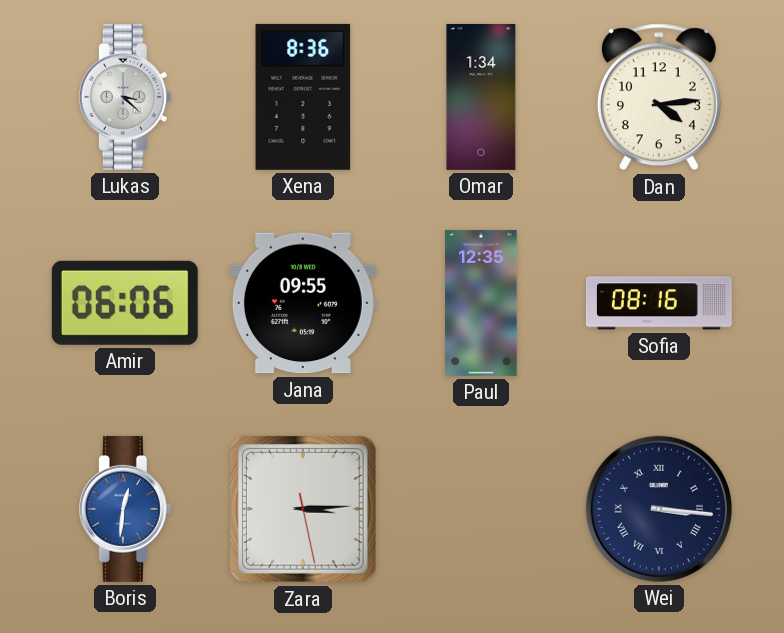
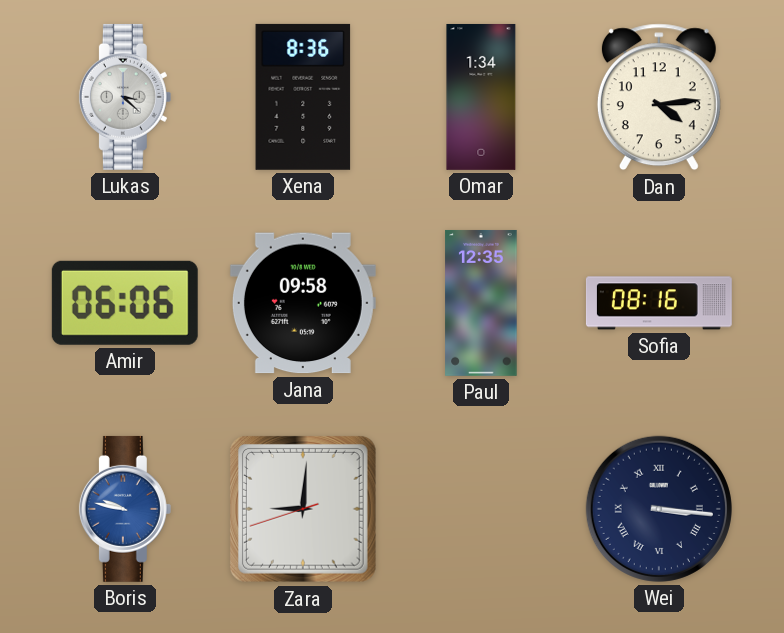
Jana: 09:55 -> 09:58
Boris: 12:31 -> 9:47
Zara: 3:14 -> 9:00
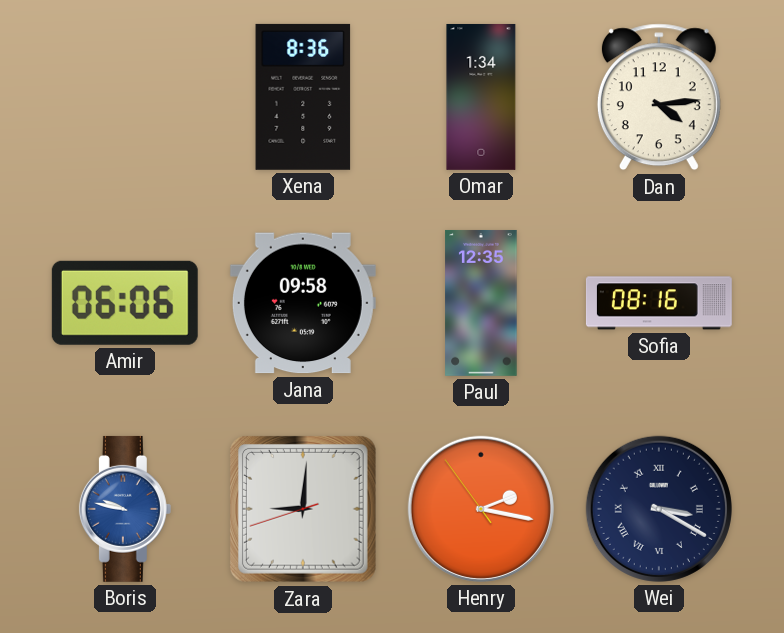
Lukas: 3:22 -> none
Henry: none -> 2:16
Wei: 3:16 -> 3:20
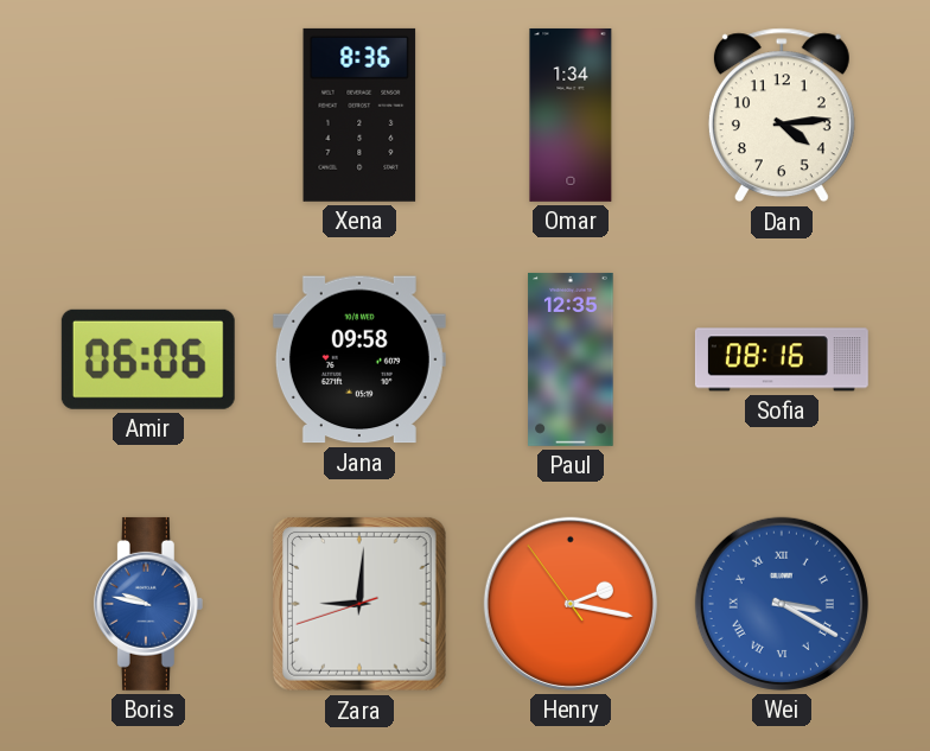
Wei dial: navy -> blue
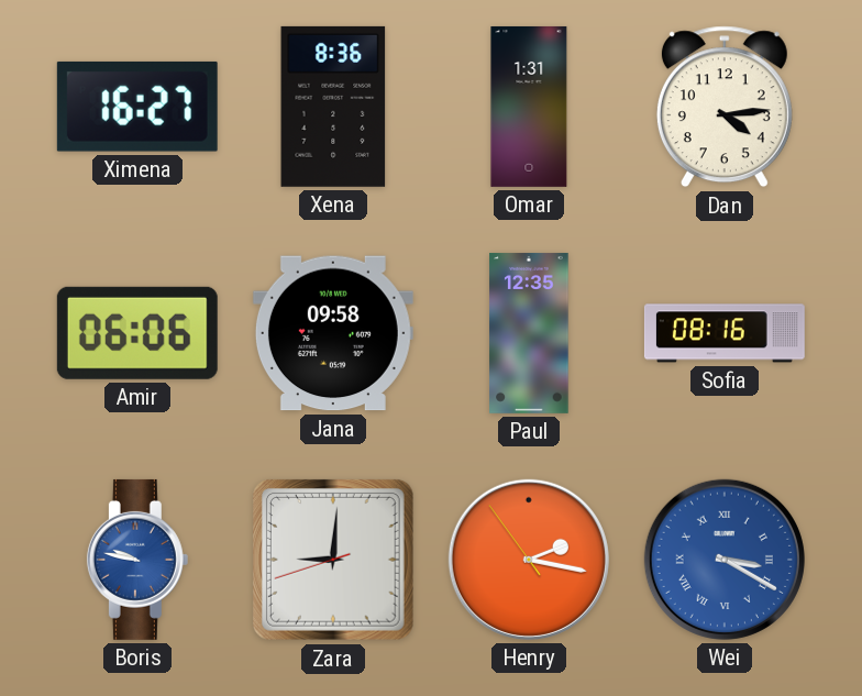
Ximena: none -> 16:27
Omar: 1:34 -> 1:31
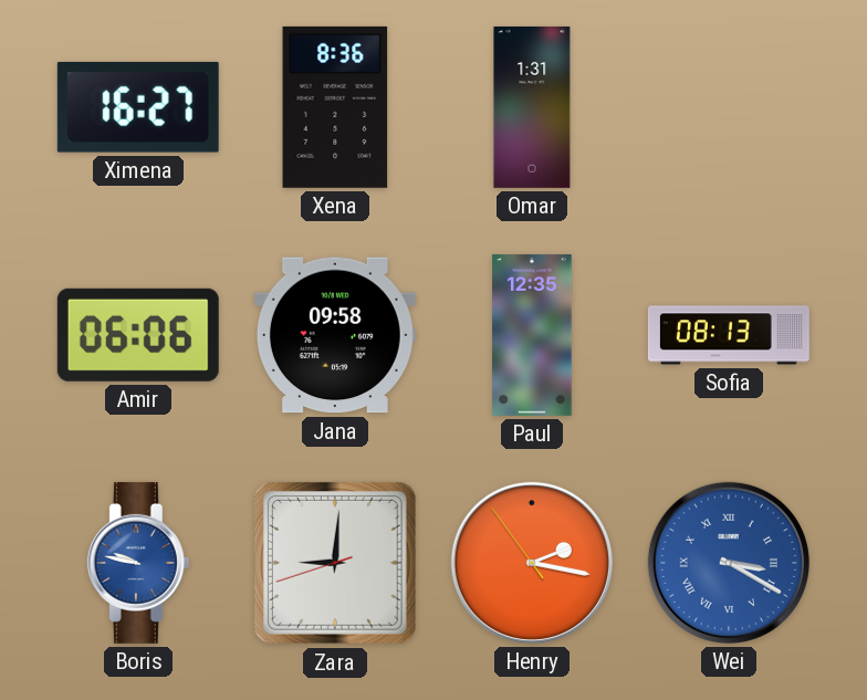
Dan: 4:14 -> none
Sofia: 08:16 -> 08:13
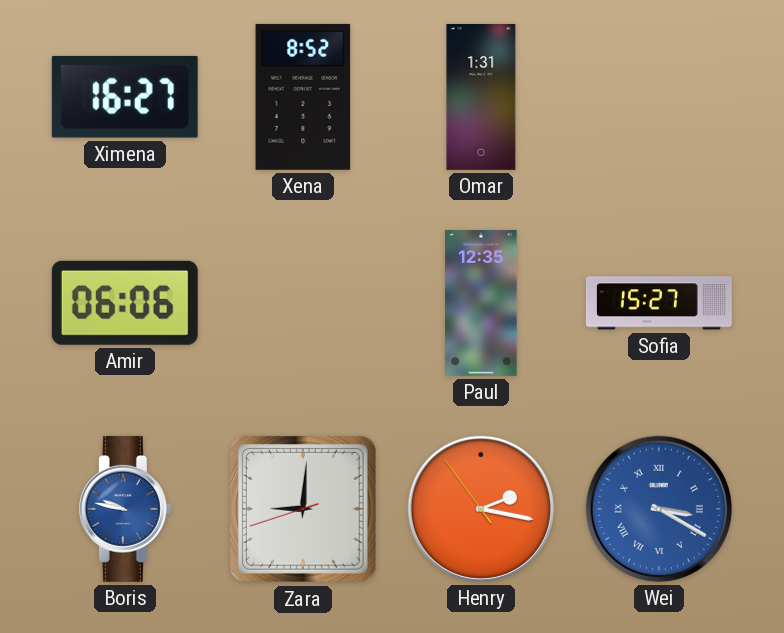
Xena: 8:36 -> 8:52
Jana: 09:58 -> none
Sofia: 08:13 -> 15:27
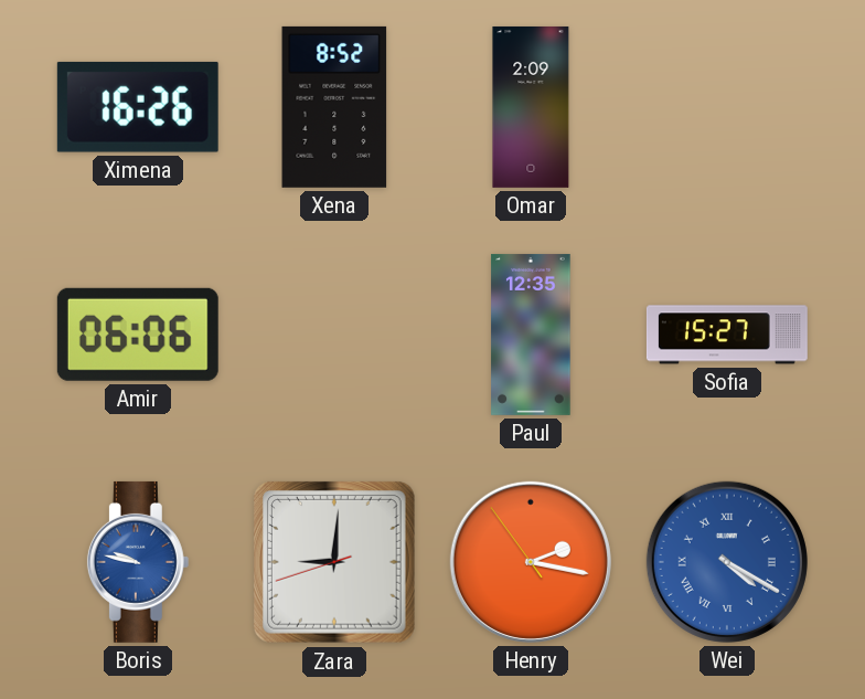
Ximena: 16:27 -> 16:26
Omar: 1:31 -> 2:09
Wei: 3:20 -> 4:20
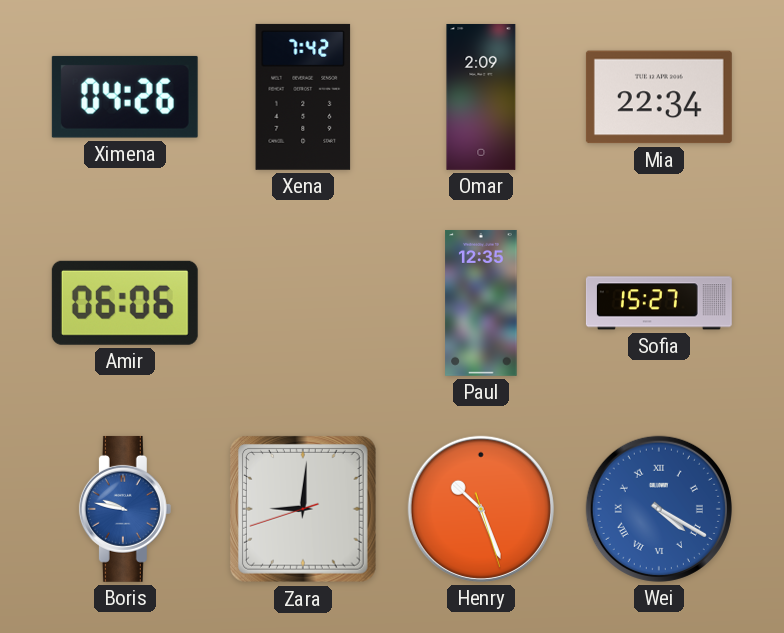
Ximena: 16:26 -> 04:26
Xena: 8:52 -> 7:42
Mia: none -> 22:34
Henry: 2:16 -> 10:26
